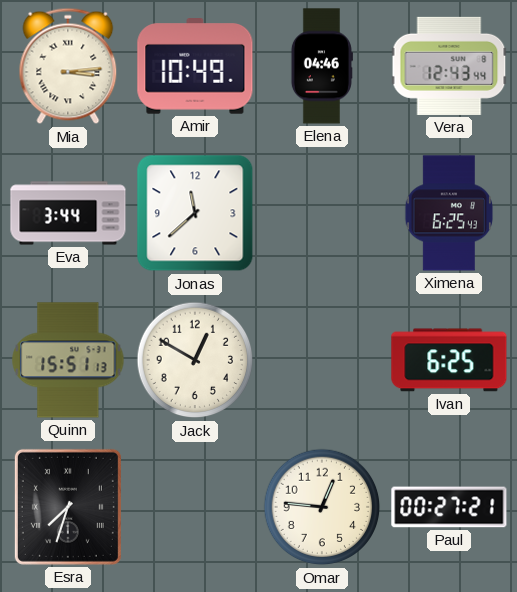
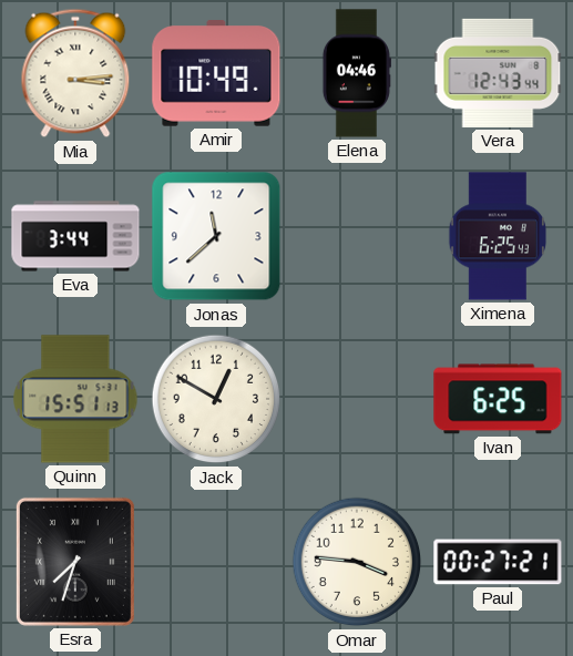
Omar: 12:46 -> 3:46
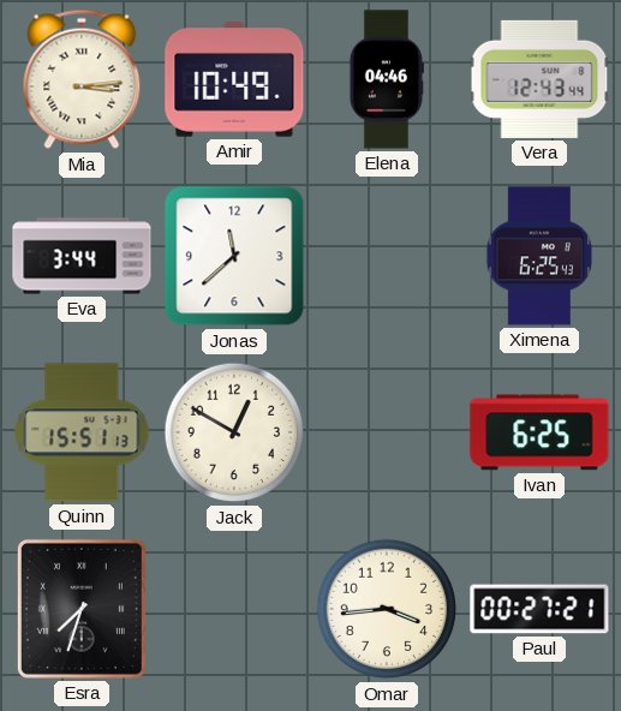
Omar: 3:46 -> 3:44
